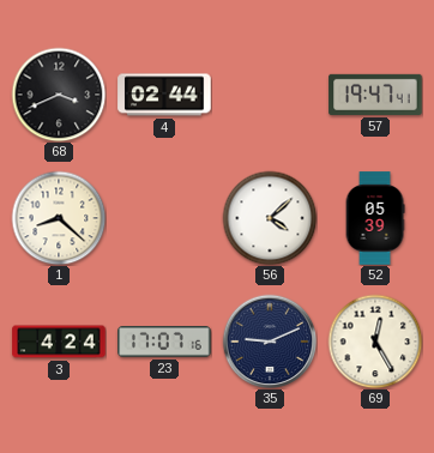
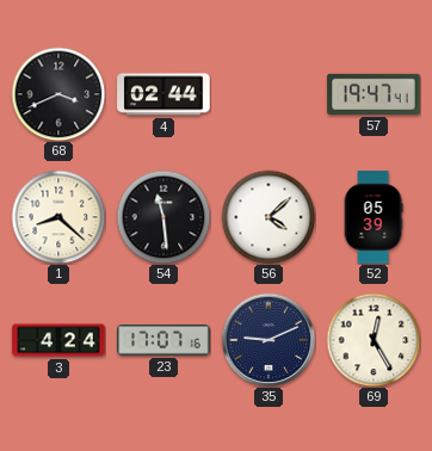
54: none -> 11:29
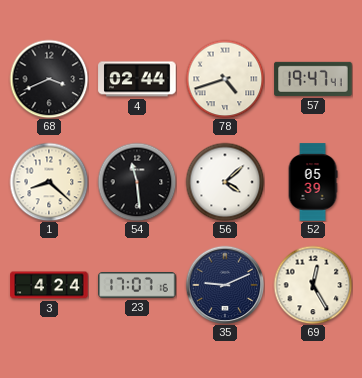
78: none -> 4:42
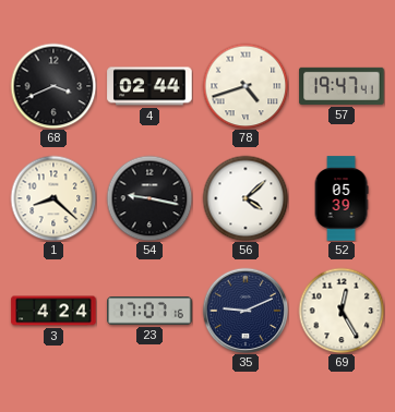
54: 11:29 -> 9:17
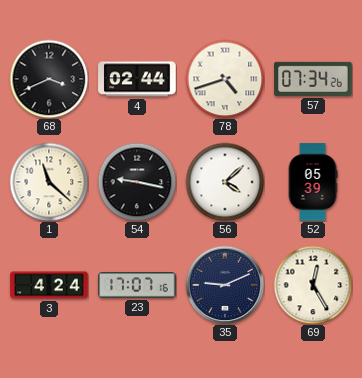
57: 19:47 -> 07:34
1: 8:22 -> 11:22
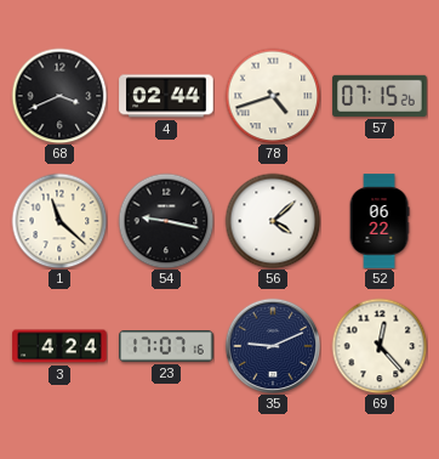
57: 07:34 -> 07:15
52: 05:39 -> 06:22
69: 12:25 -> 12:23
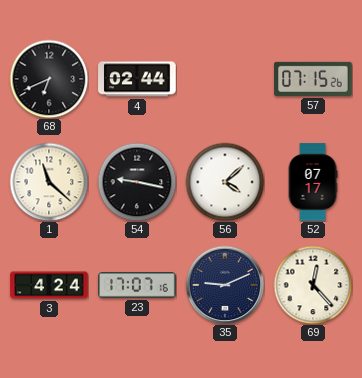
68: 3:41 -> 6:41
78: 4:42 -> none
52: 06:22 -> 07:17
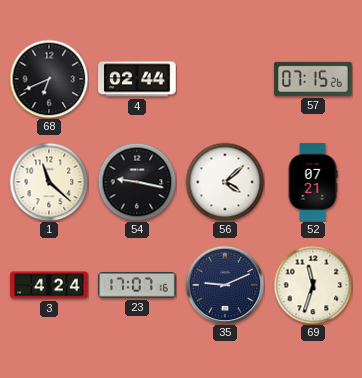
52: 07:17 -> 07:21
69: 12:23 -> 11:33
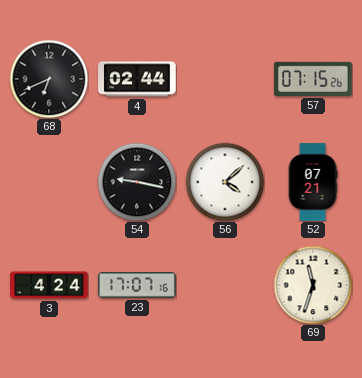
1: 11:22 -> none
35: 9:11 -> none
